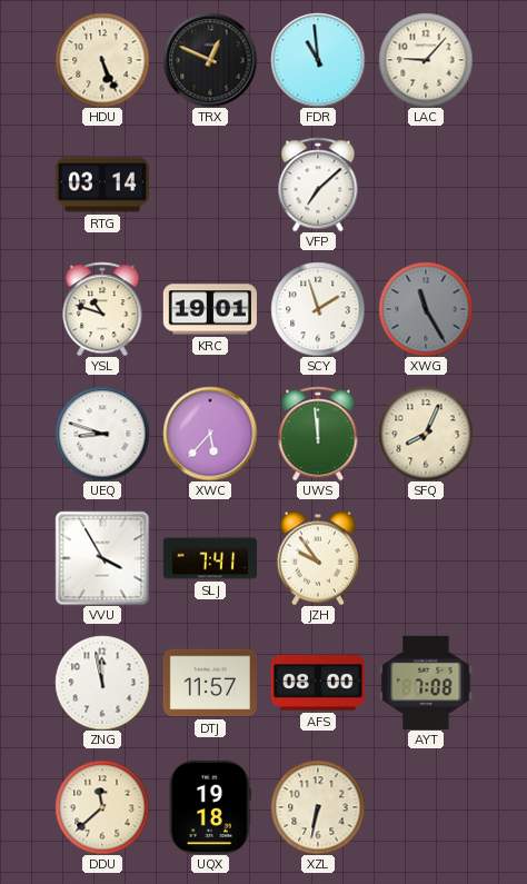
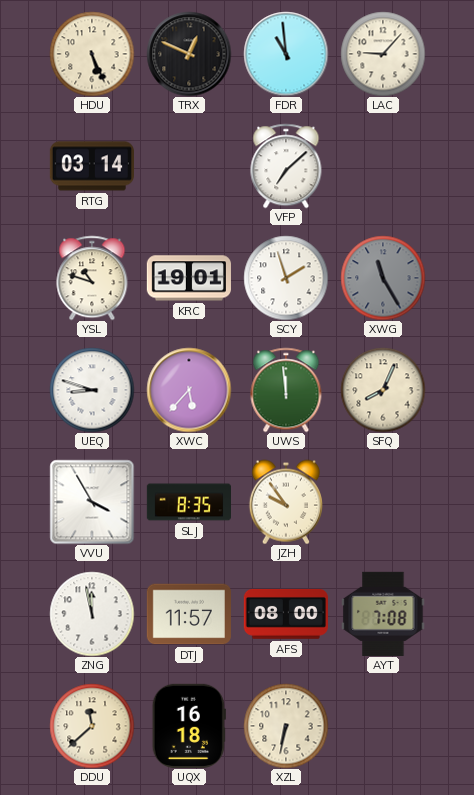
SLJ: 7:41 -> 8:35
UQX: 19:18 -> 16:18
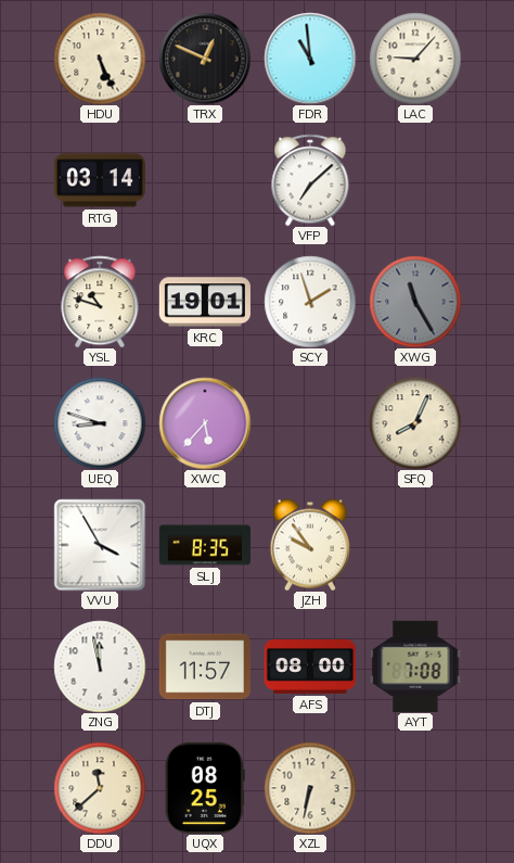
UWS: 11:59 -> none
UQX: 16:18 -> 08:25
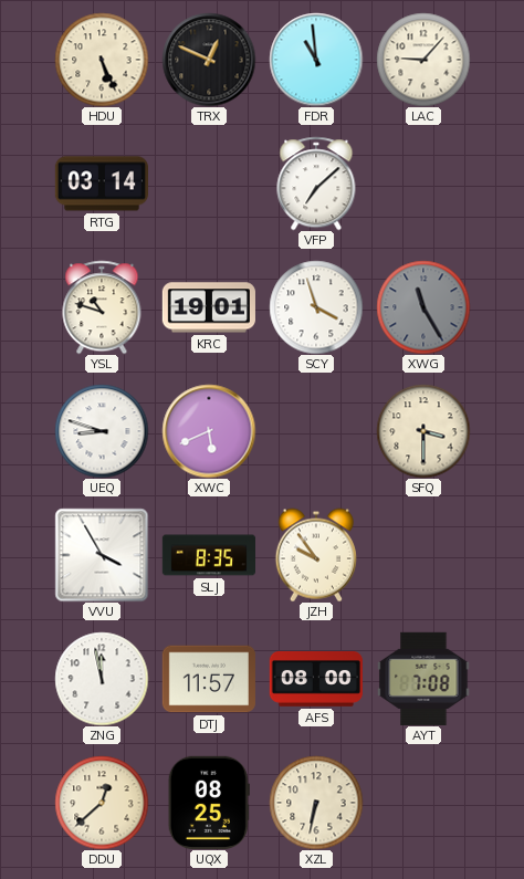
SCY: 1:57 -> 3:57
XWC: 5:37 -> 5:41
SFQ: 8:04 -> 3:30
DDU: 11:38 -> 12:38
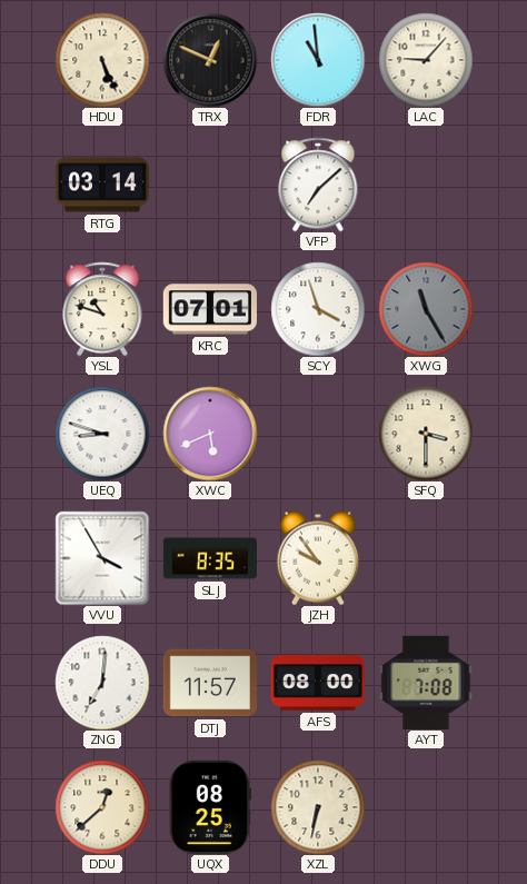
KRC: 19:01 -> 07:01
ZNG: 11:58 -> 7:01
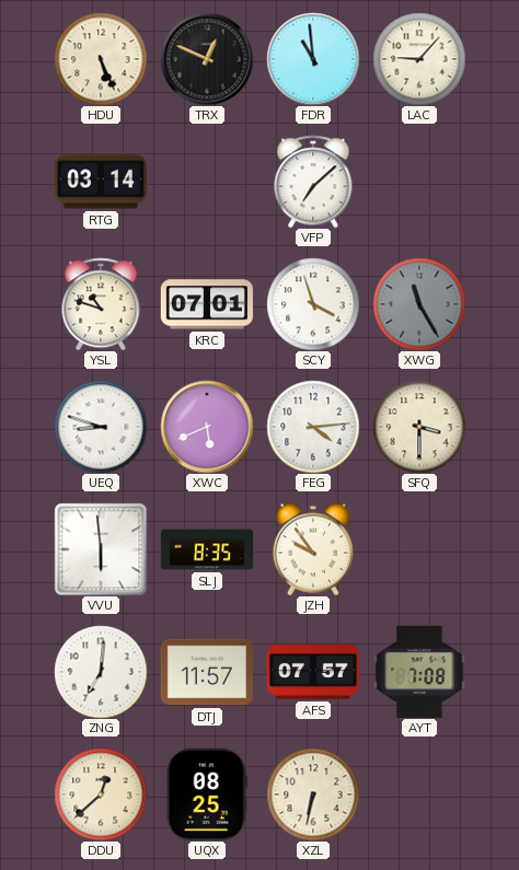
FEG: none -> 4:14
VVU: 3:55 -> 5:59
AFS: 08:00 -> 07:57
